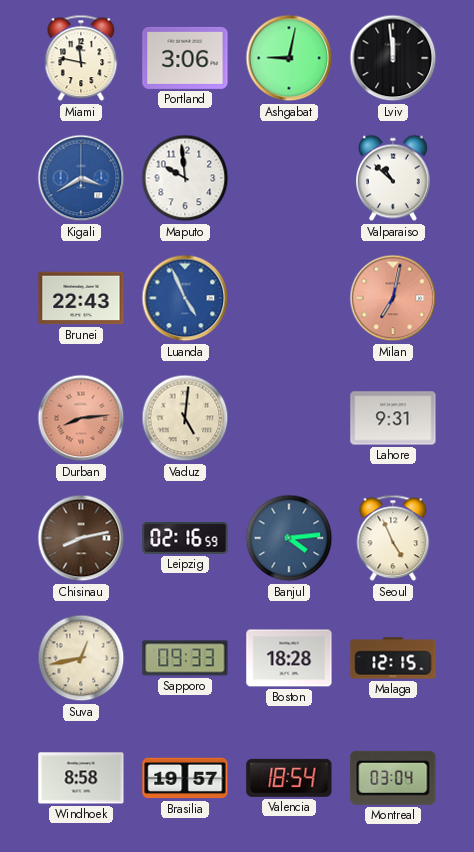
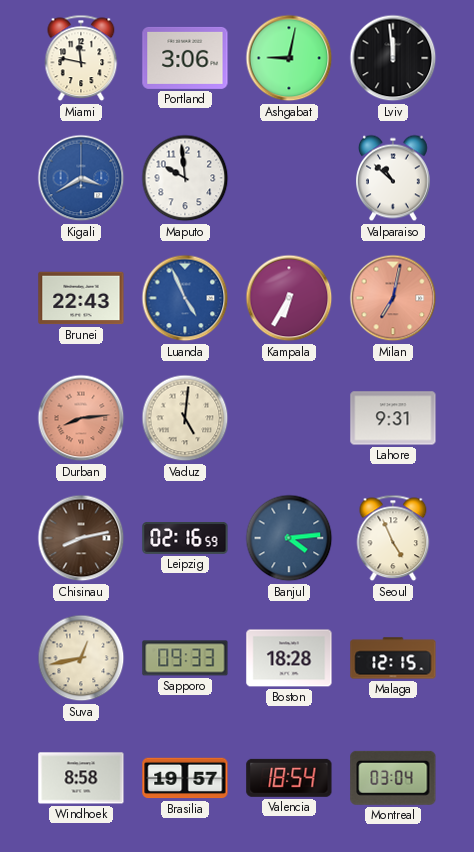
Kampala: none -> 6:35
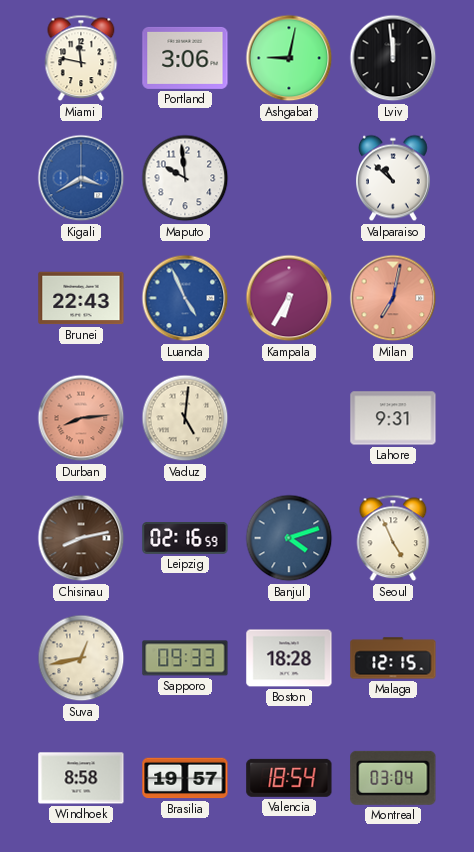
Banjul: 4:14 -> 4:12
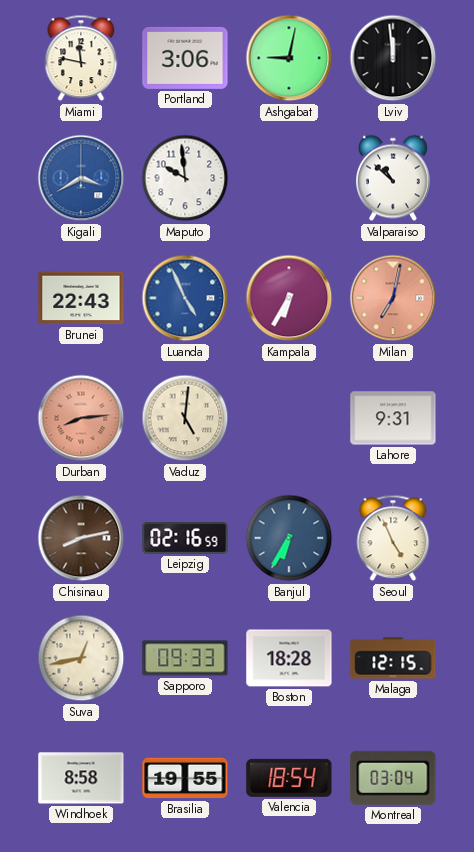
Banjul: 4:12 -> 6:35
Brasilia: 19:57 -> 19:55
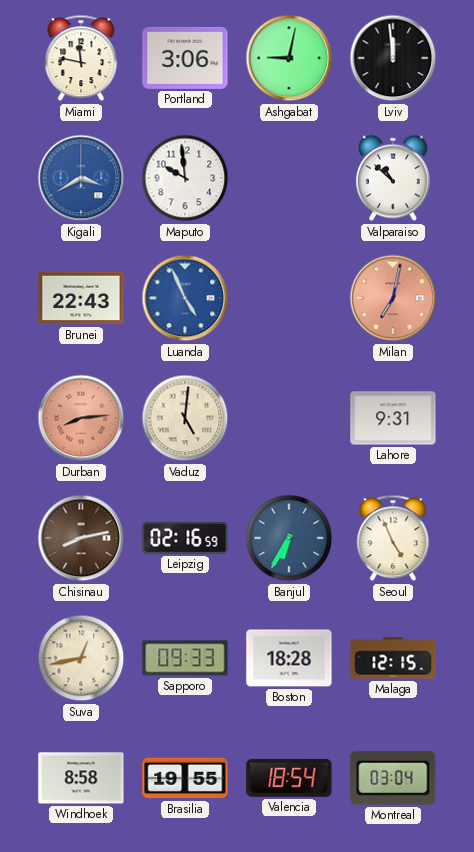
Kampala: 6:35 -> none
